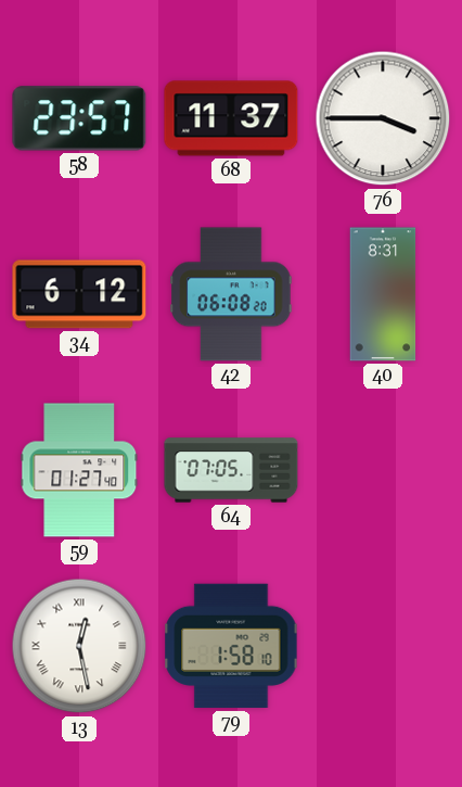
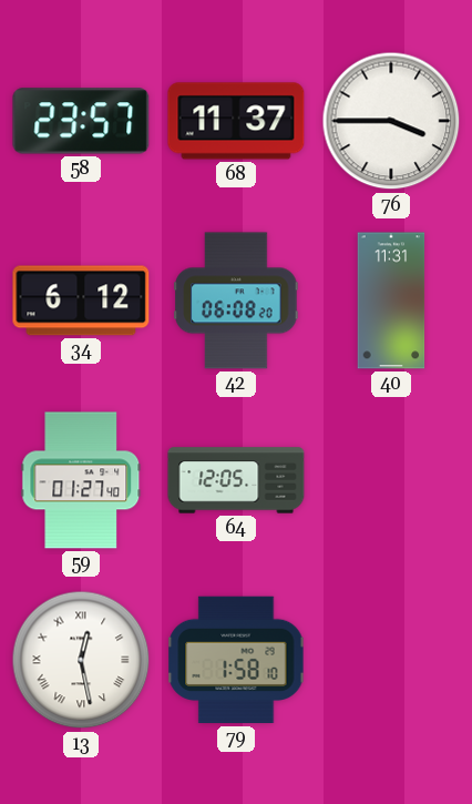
40: 8:31 -> 11:31
64: 07:05 -> 12:05
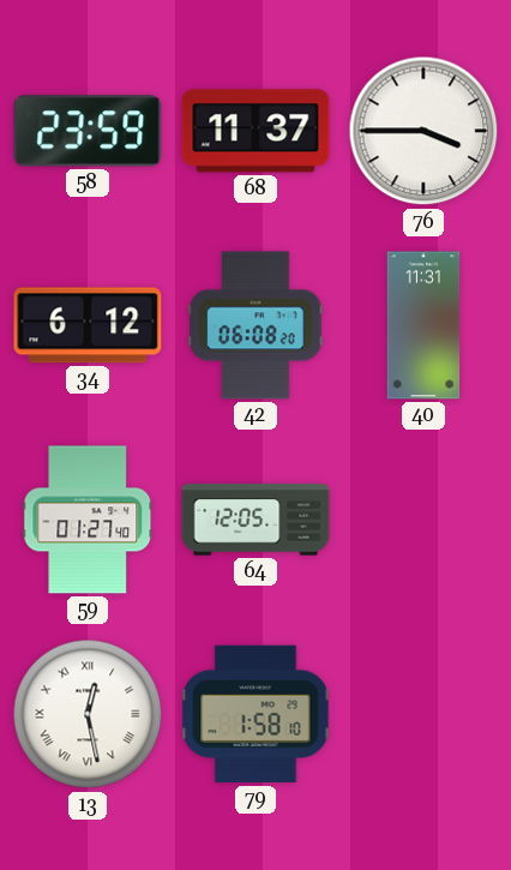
58: 23:57 -> 23:59
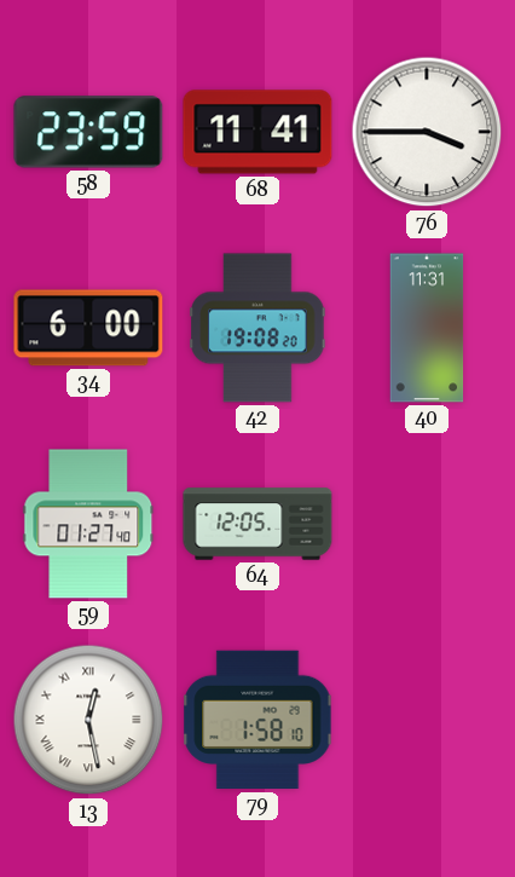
68: 11:37 -> 11:41
34: 6:12 -> 6:00
42: 06:08 -> 19:08
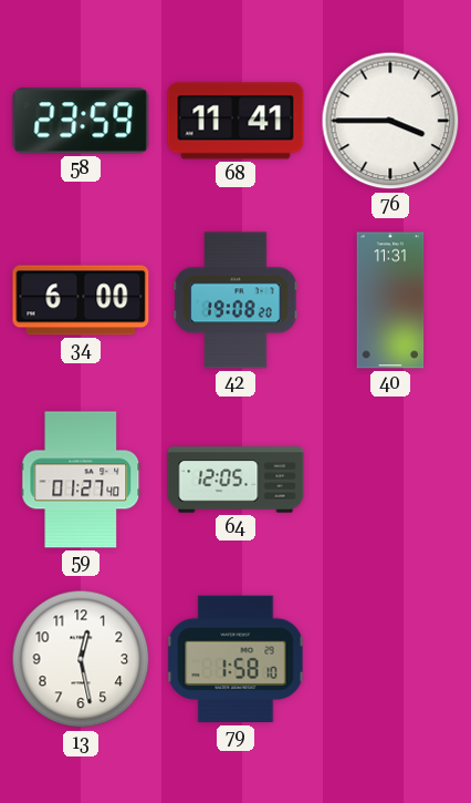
13 numerals: Roman -> Arabic
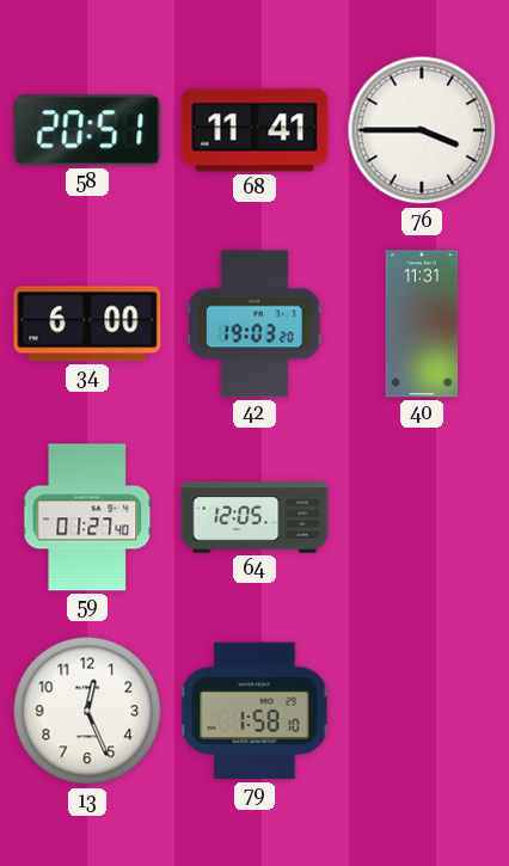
58: 23:59 -> 20:51
42: 19:08 -> 19:03
13: 12:28 -> 12:26
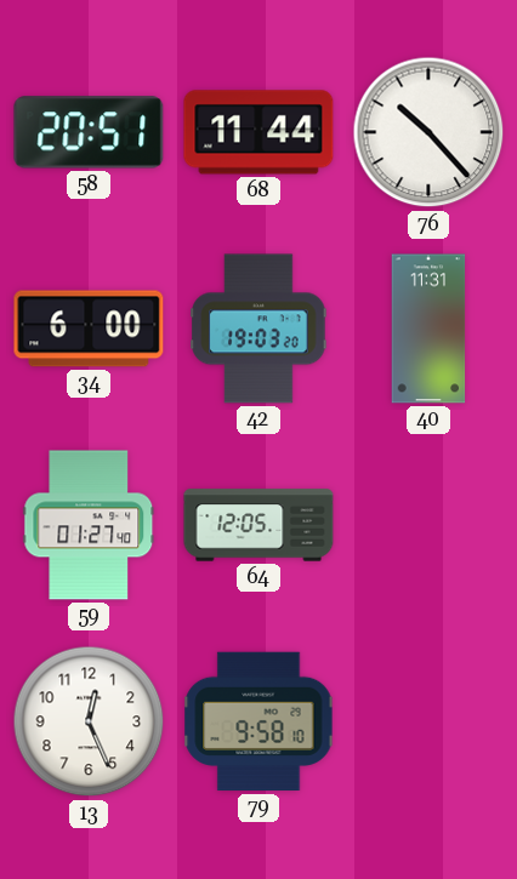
68: 11:41 -> 11:44
76: 3:45 -> 10:23
79: 1:58 -> 9:58
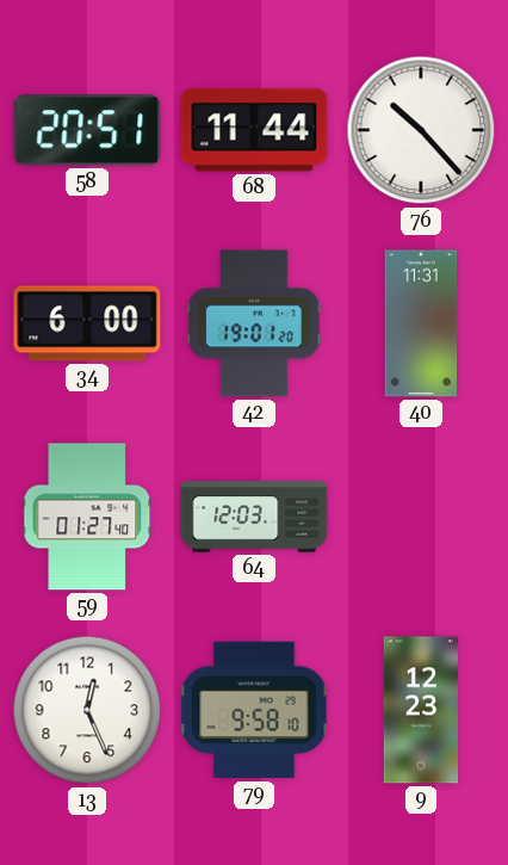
42: 19:03 -> 19:01
64: 12:05 -> 12:03
9: none -> 12:23
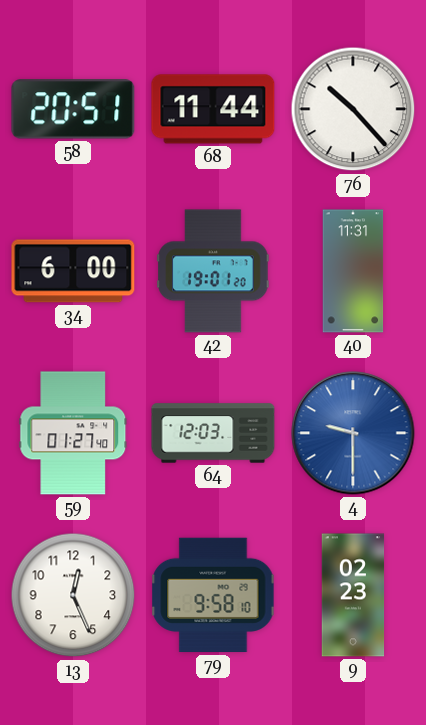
4: none -> 9:30
9: 12:23 -> 02:23
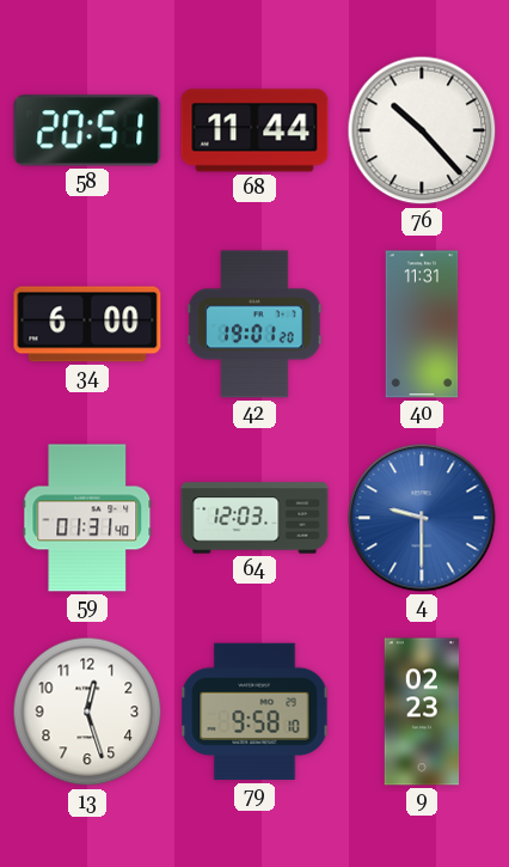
59: 01:27 -> 01:31
13: 12:26 -> 12:27
